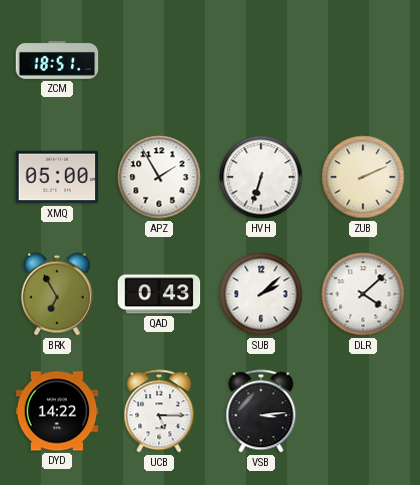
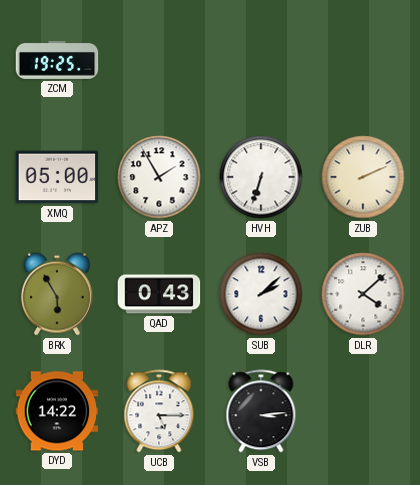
ZCM: 18:51 -> 19:25
BRK: 6:55 -> 5:55
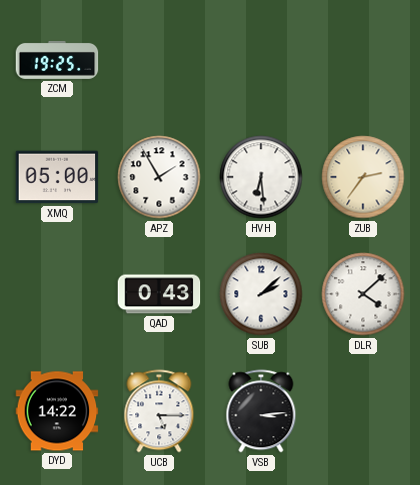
HVH: 6:33 -> 6:29
ZUB: 2:11 -> 2:36
BRK: 5:55 -> none
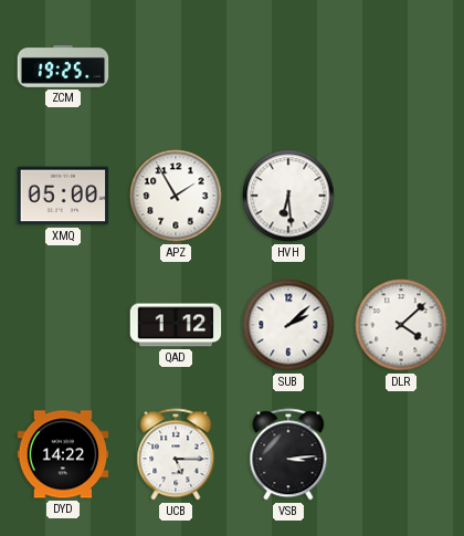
ZUB: 2:36 -> none
QAD: 0:43 -> 1:12
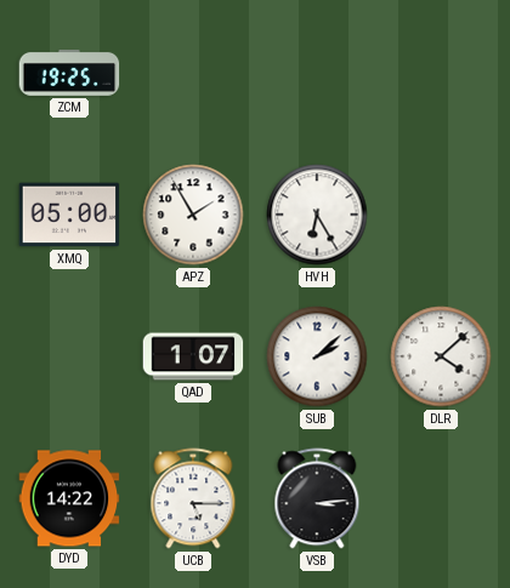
HVH: 6:29 -> 6:25
QAD: 1:12 -> 1:07
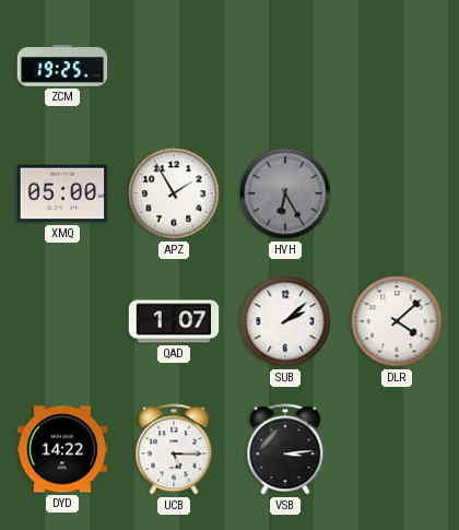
HVH dial: white -> grey
